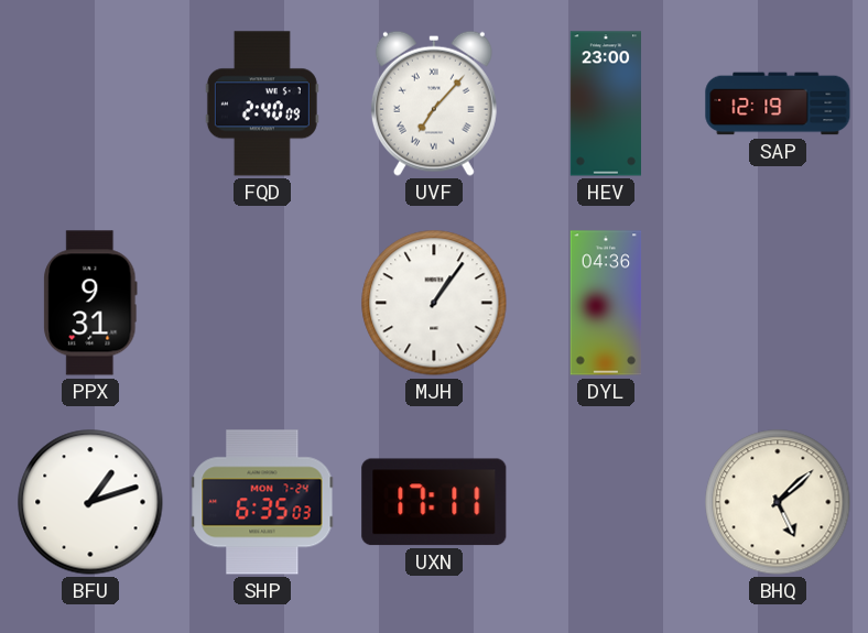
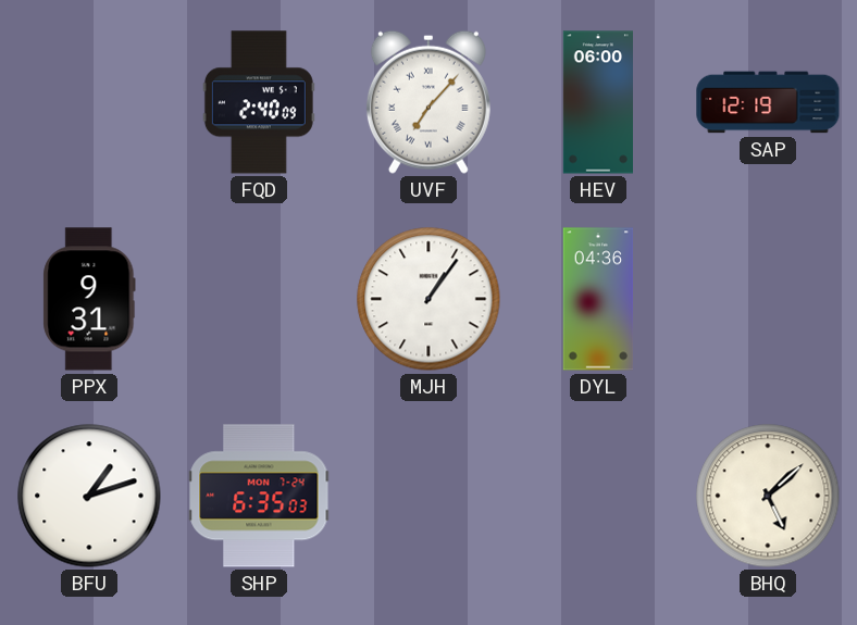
HEV: 23:00 -> 06:00
UXN: 17:11 -> none
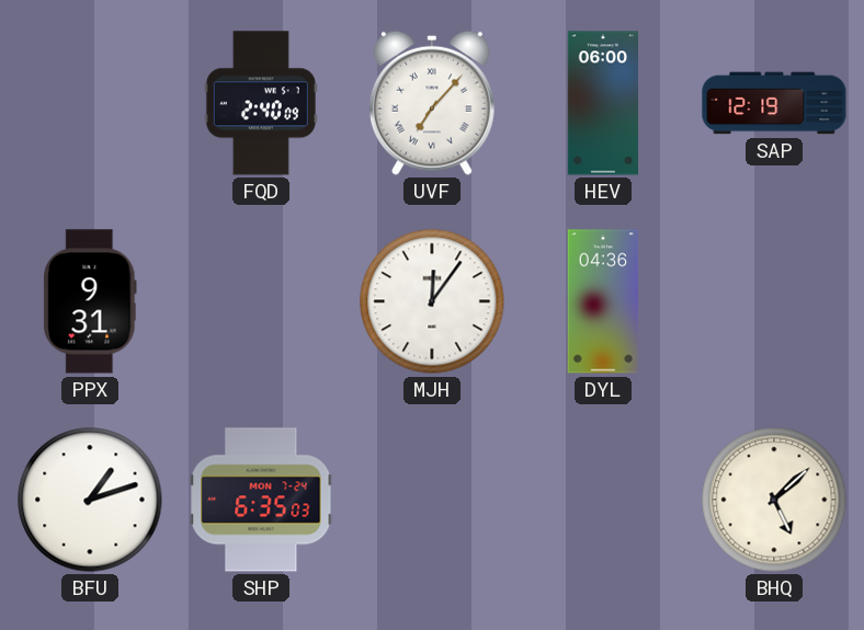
MJH: 1:06 -> 12:06
